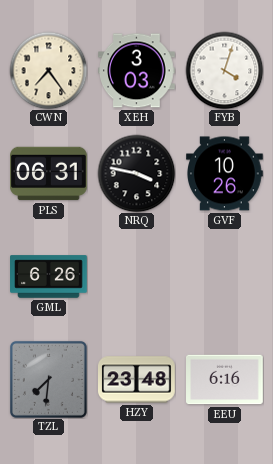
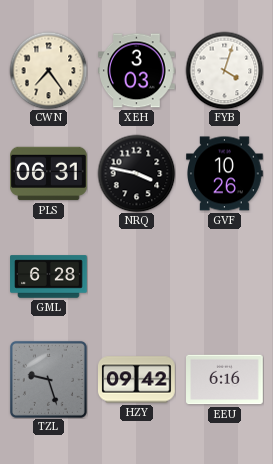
GML: 6:26 -> 6:28
TZL: 7:31 -> 9:27
HZY: 23:48 -> 09:42
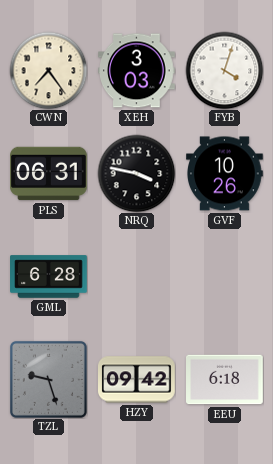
EEU: 6:16 -> 6:18
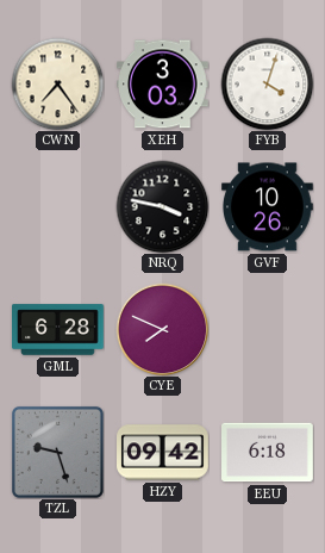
PLS: 06:31 -> none
CYE: none -> 7:49
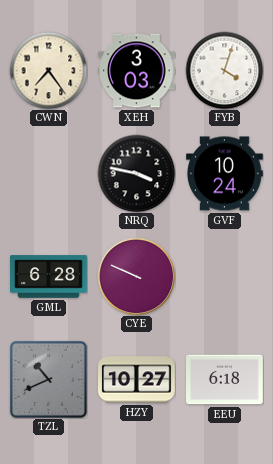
GVF: 10:26 -> 10:24
CYE: 7:49 -> 9:49
TZL: 9:27 -> 10:41
HZY: 09:42 -> 10:27
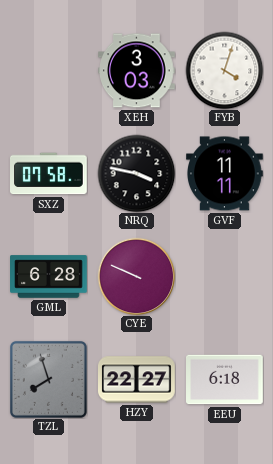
CWN: 7:24 -> none
SXZ: none -> 07:58
GVF: 10:24 -> 11:11
TZL: 10:41 -> 7:57
HZY: 10:27 -> 22:27
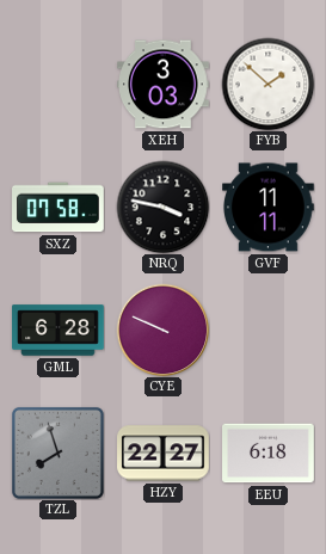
FYB: 4:03 -> 1:52
